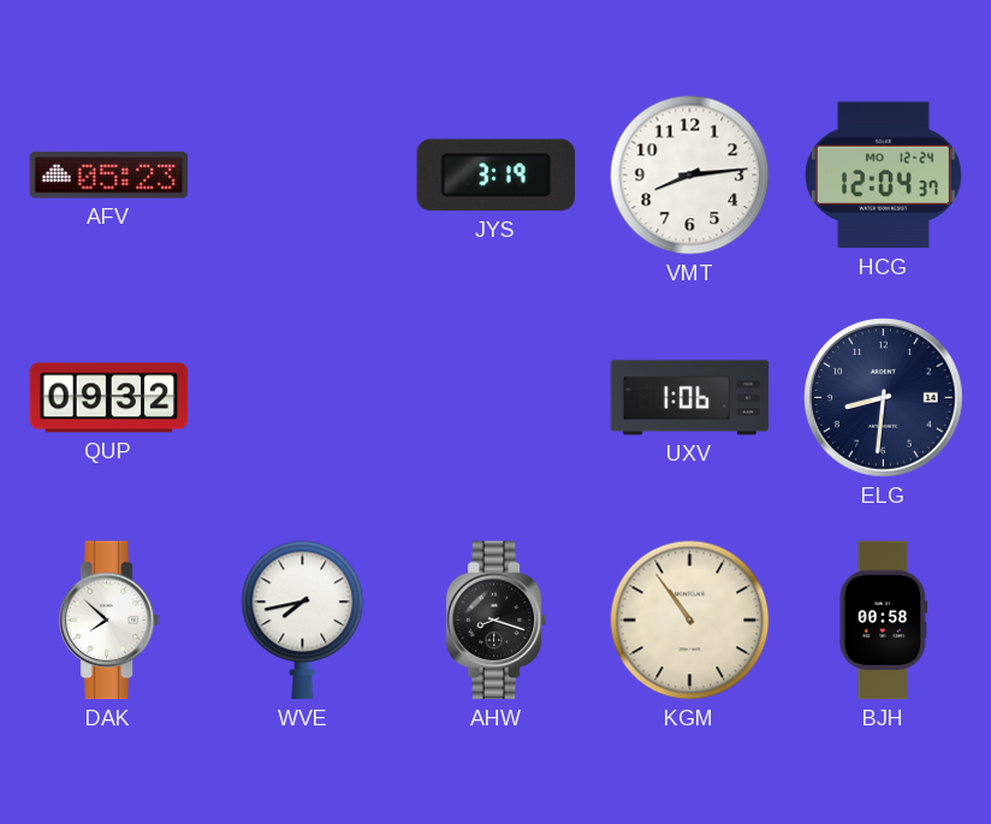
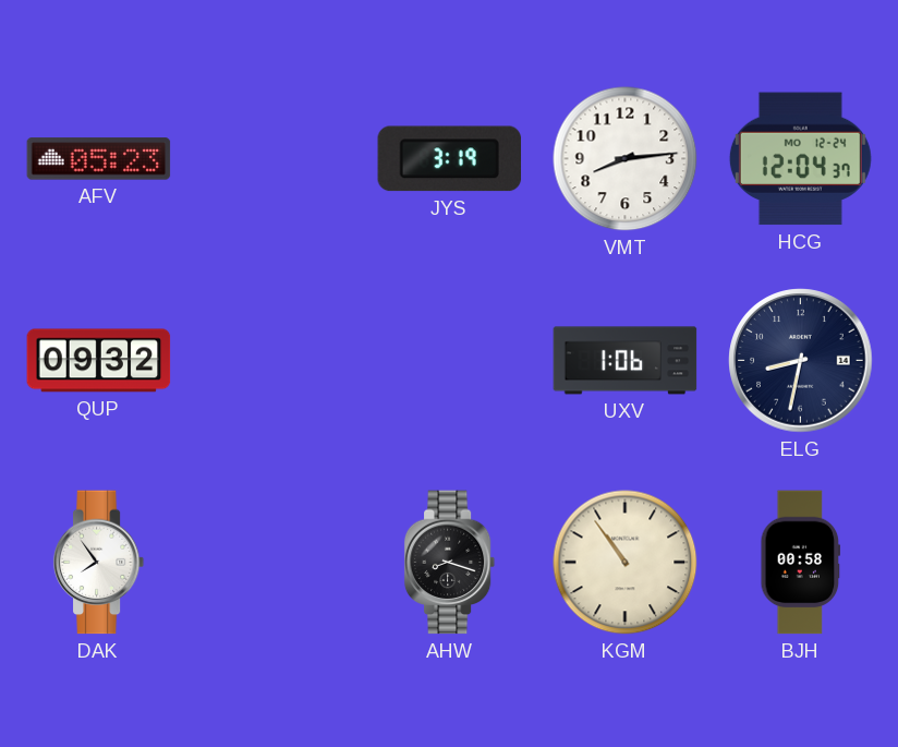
ELG: 8:31 -> 8:32
DAK: 7:52 -> 7:54
WVE: 7:43 -> none
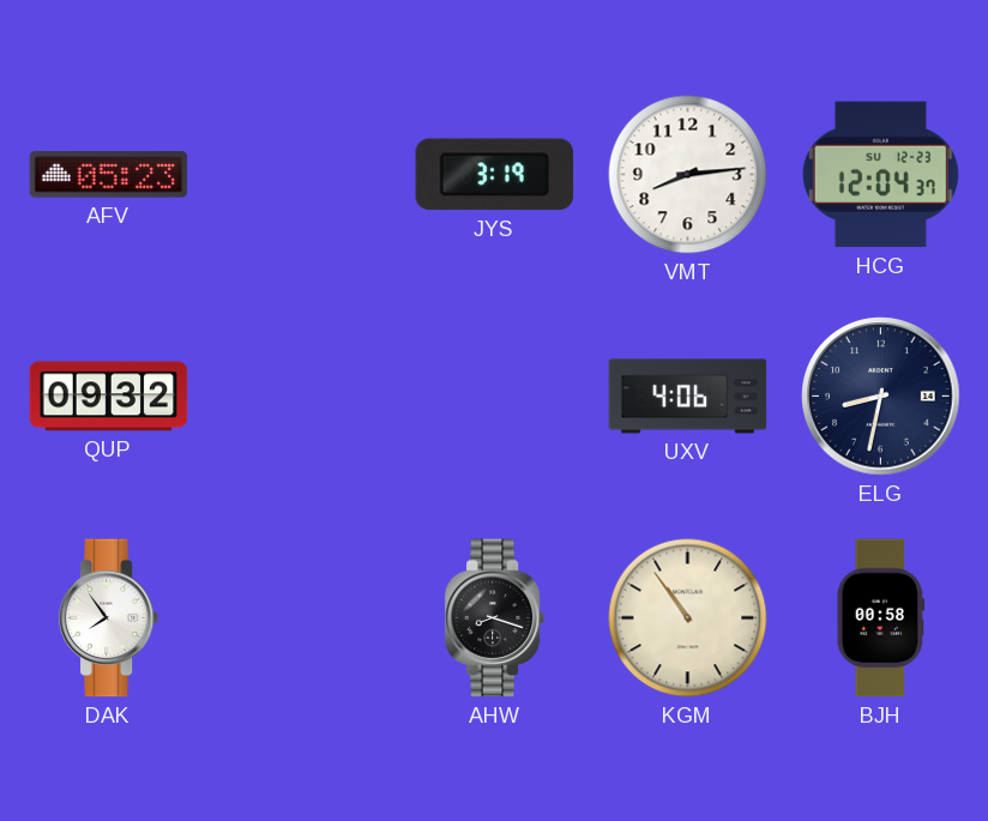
HCG date: MO 12-24 -> SU 12-23
UXV: 1:06 -> 4:06
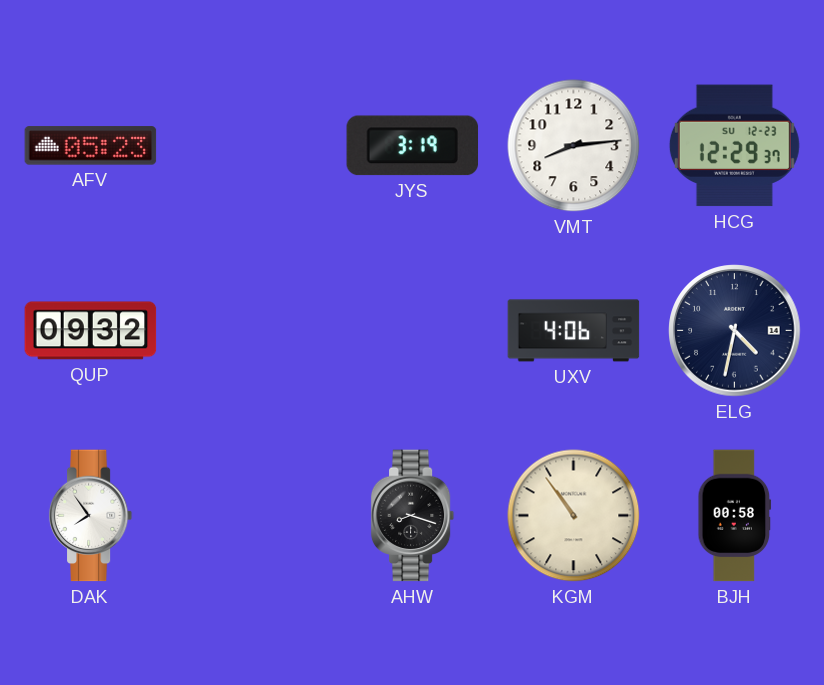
HCG: 12:04 -> 12:29
ELG: 8:32 -> 4:32
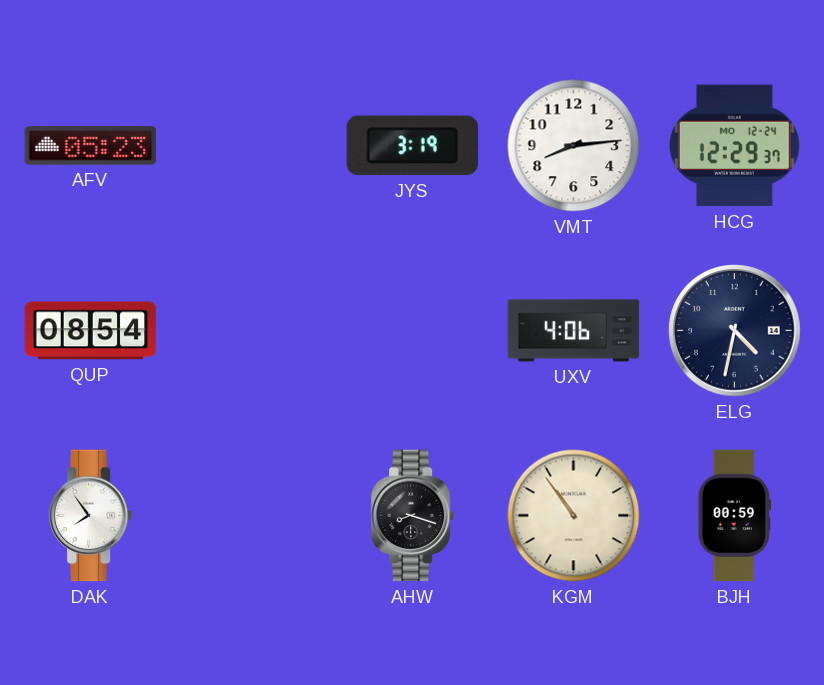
HCG date: SU 12-23 -> MO 12-24
QUP: 09:32 -> 08:54
BJH: 00:58 -> 00:59
